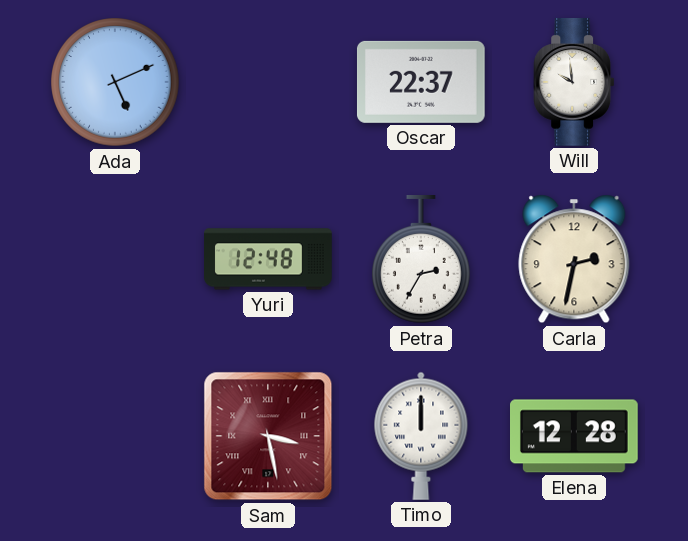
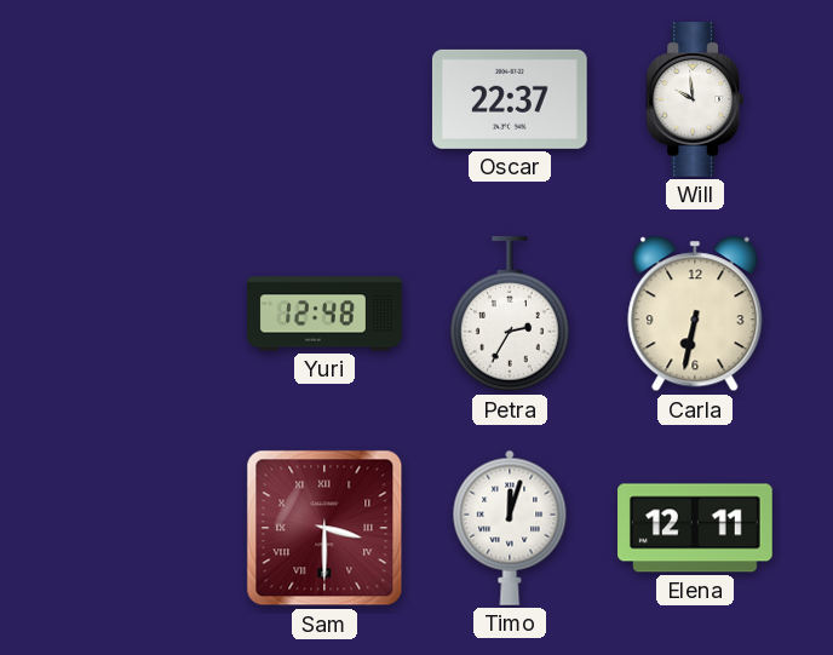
Ada: 5:11 -> none
Carla: 2:32 -> 6:32
Sam: 3:28 -> 3:30
Timo: 12:00 -> 12:03
Elena: 12:28 -> 12:11
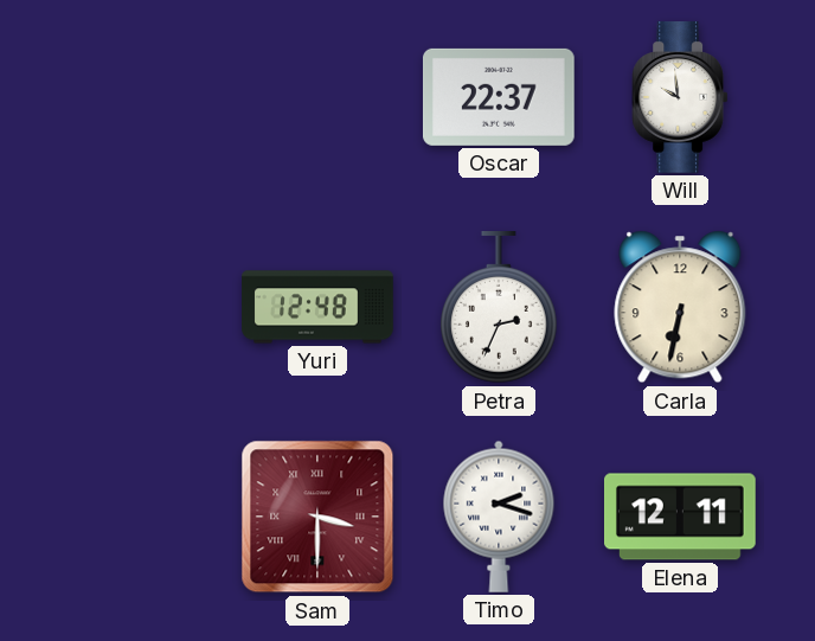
Petra: 2:35 -> 2:34
Timo: 12:03 -> 2:18
